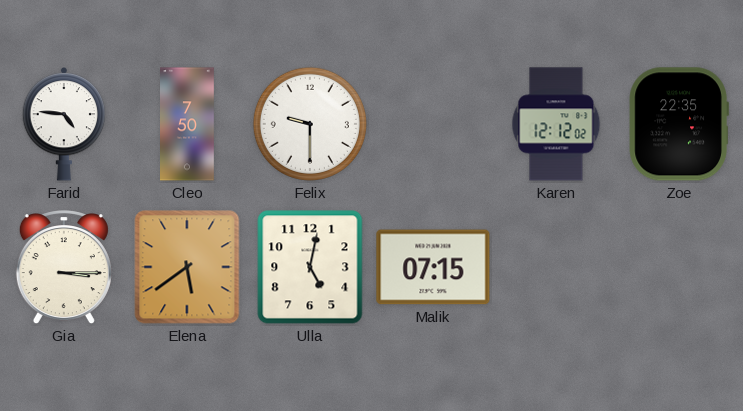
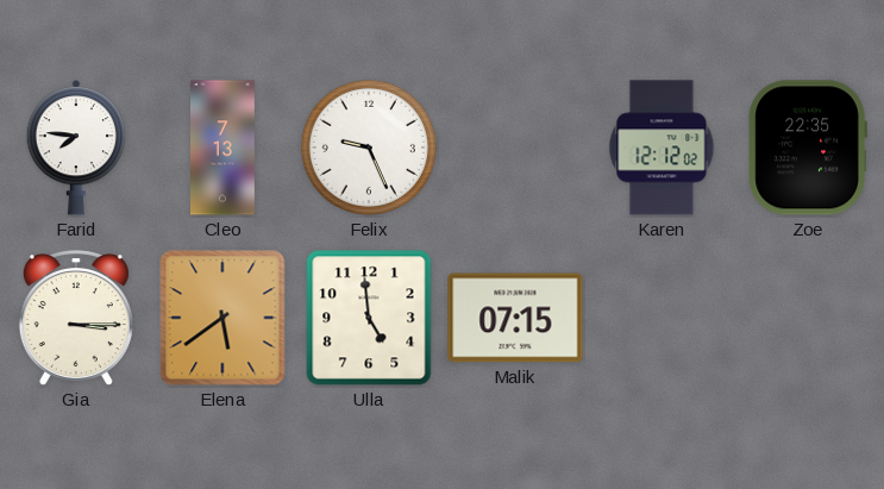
Farid: 4:46 -> 7:46
Cleo: 7:50 -> 7:13
Felix: 9:30 -> 9:26
Ulla: 5:02 -> 4:59
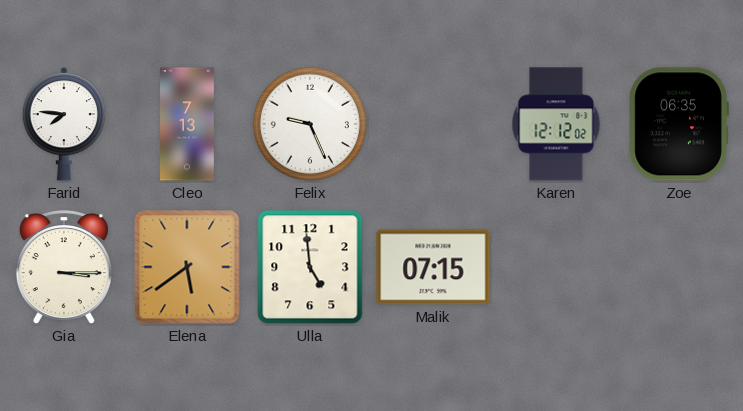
Zoe: 22:35 -> 06:35
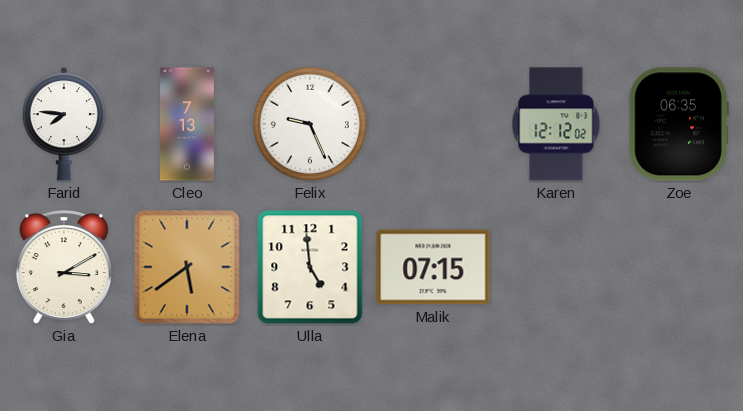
Gia: 3:15 -> 3:10
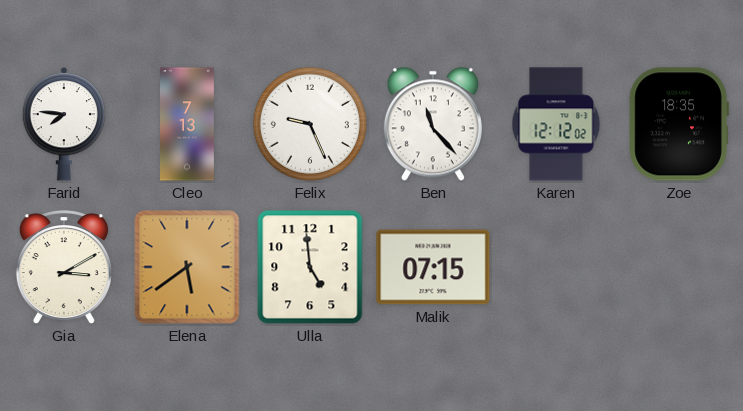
Ben: none -> 11:23
Zoe: 06:35 -> 18:35
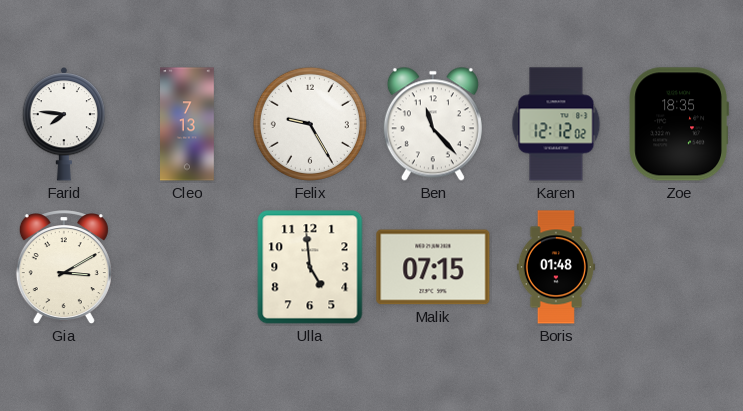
Felix: 9:26 -> 9:25
Elena: 5:39 -> none
Boris: none -> 01:48
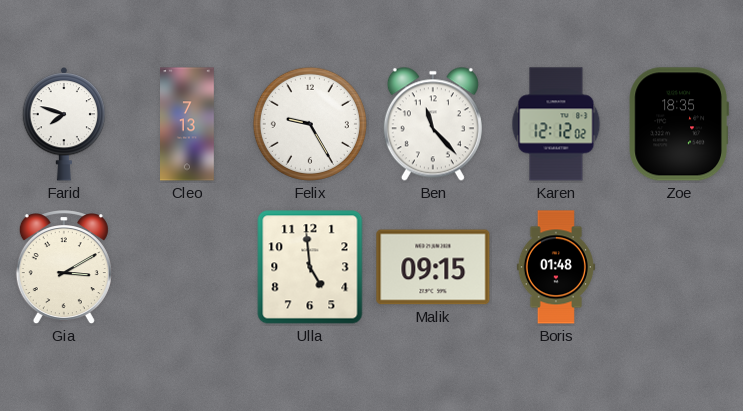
Farid: 7:46 -> 7:48
Malik: 07:15 -> 09:15
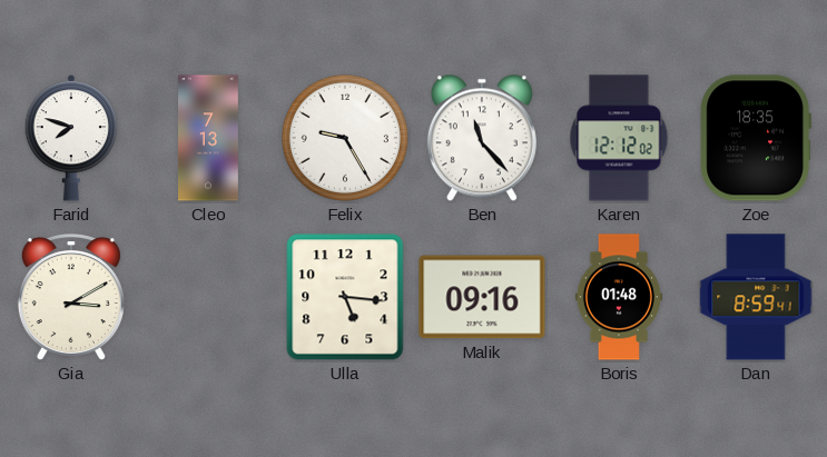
Ulla: 4:59 -> 5:16
Malik: 09:15 -> 09:16
Dan: none -> 8:59
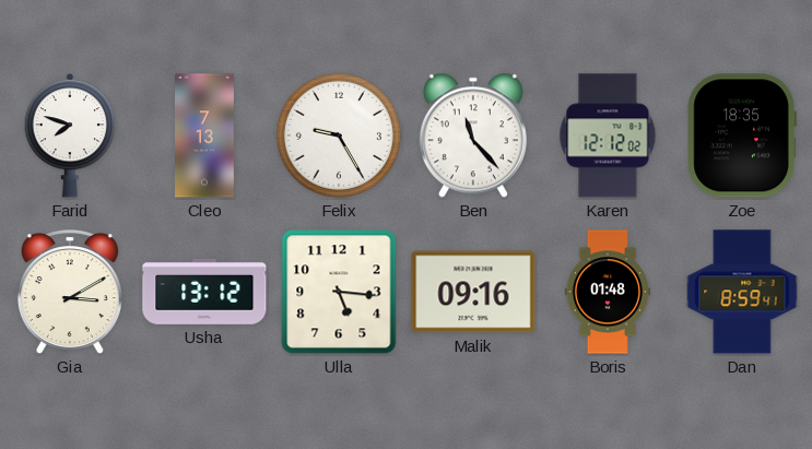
Usha: none -> 13:12
